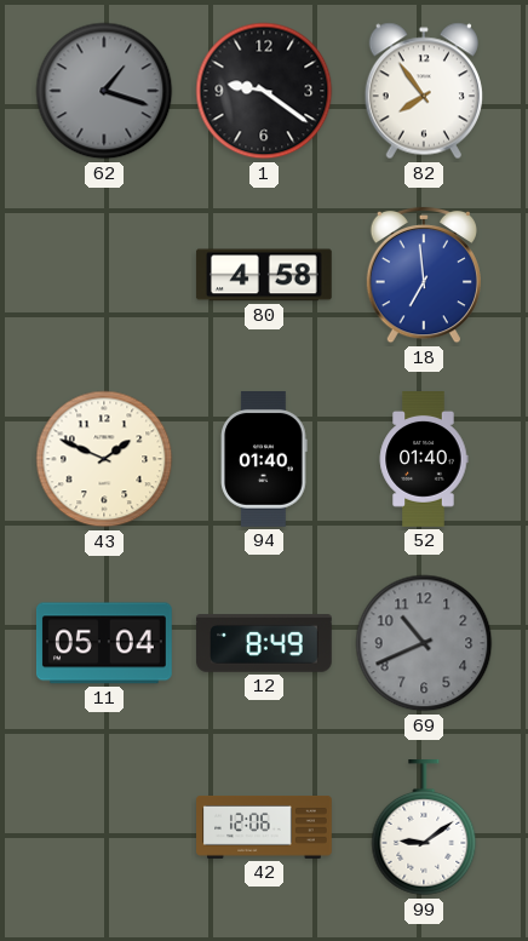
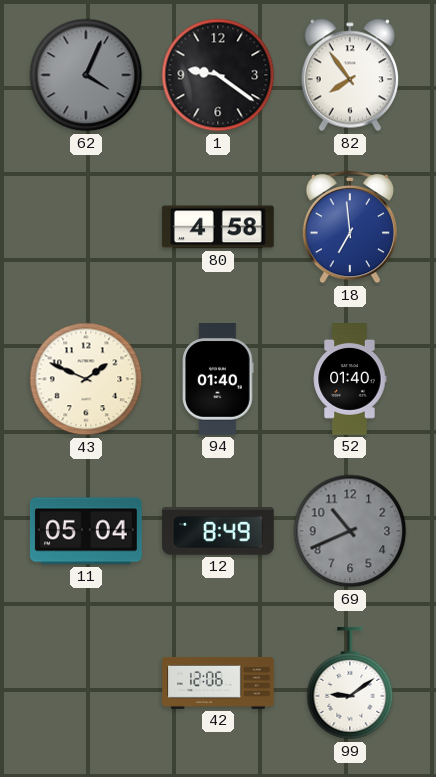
62: 1:18 -> 4:04
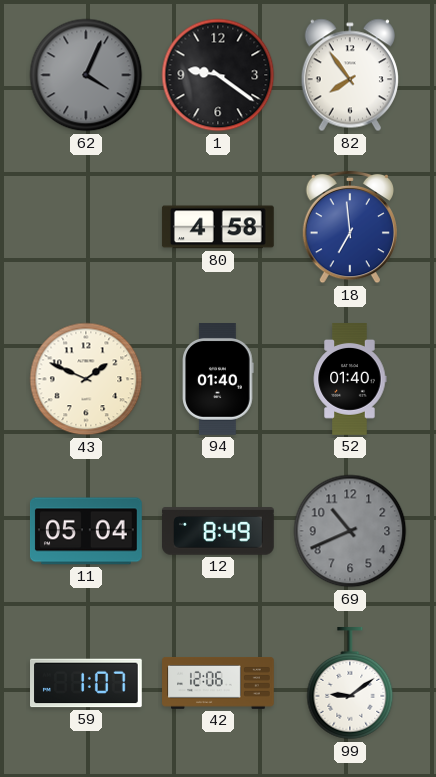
59: none -> 1:07
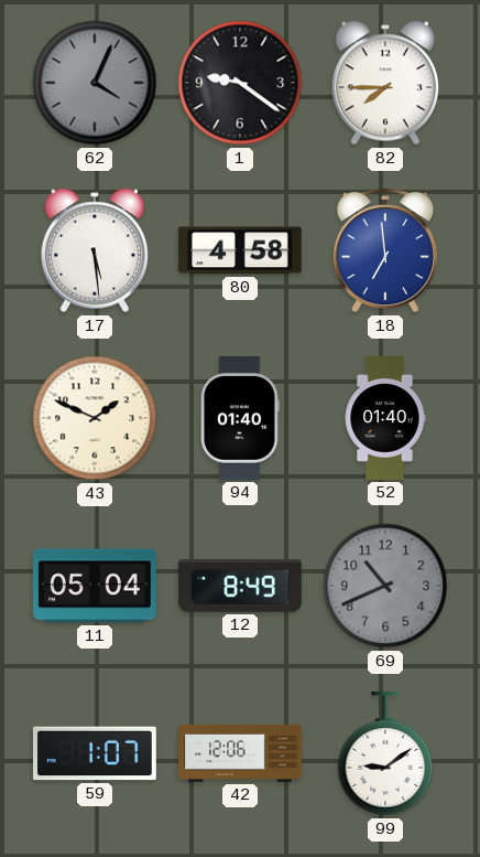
82: 7:54 -> 7:45
17: none -> 5:29
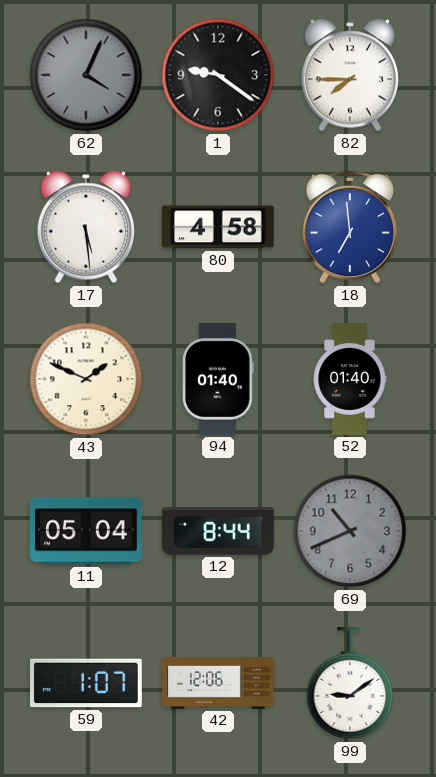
12: 8:49 -> 8:44
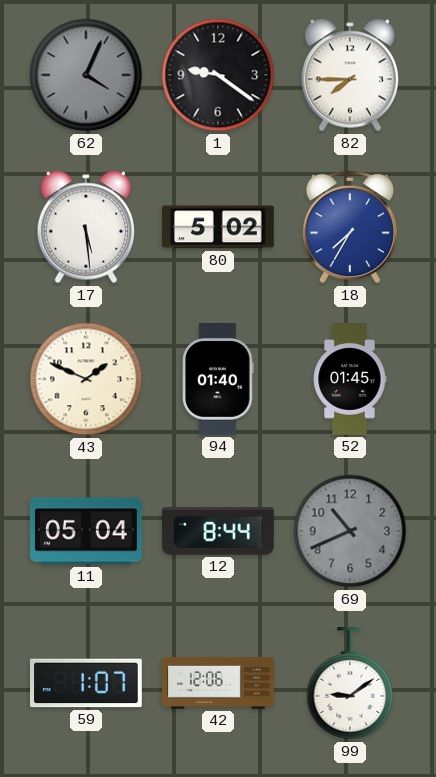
80: 4:58 -> 5:02
18: 6:59 -> 7:35
52: 01:40 -> 01:45
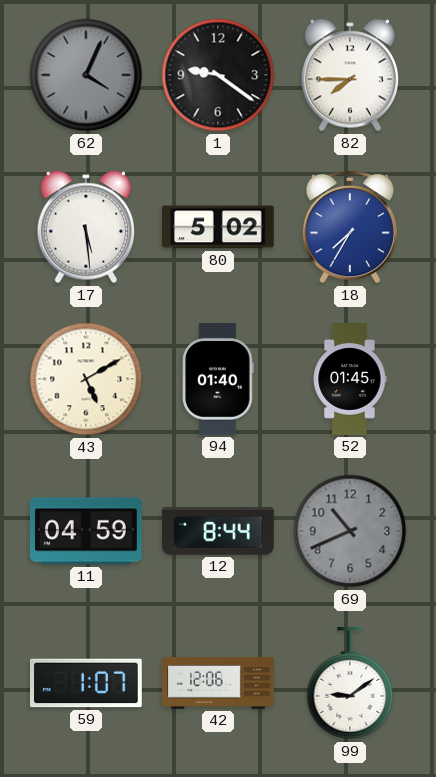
43: 1:49 -> 5:10
11: 05:04 -> 04:59
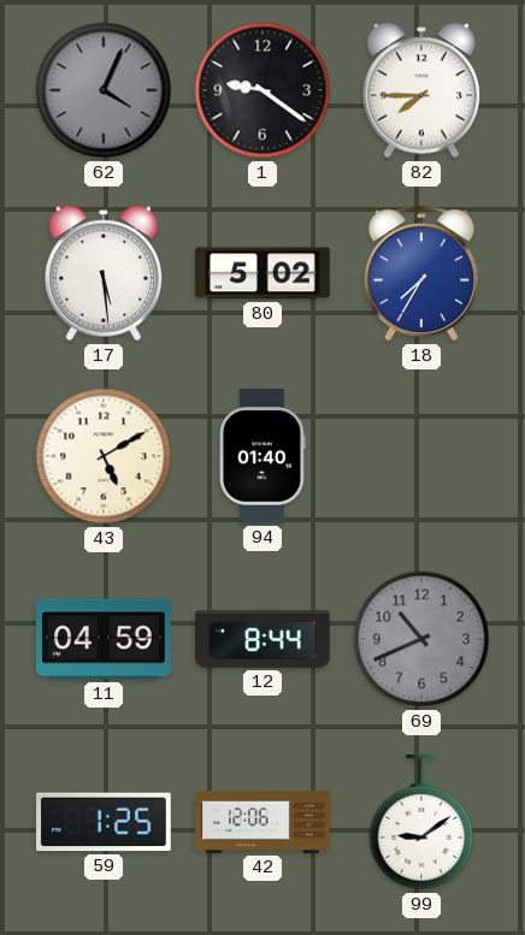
52: 01:45 -> none
59: 1:07 -> 1:25
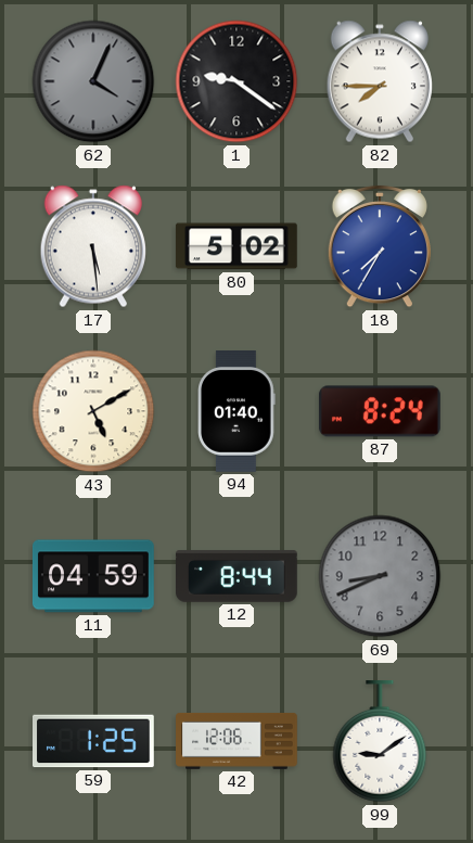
87: none -> 8:24
69: 10:41 -> 8:41
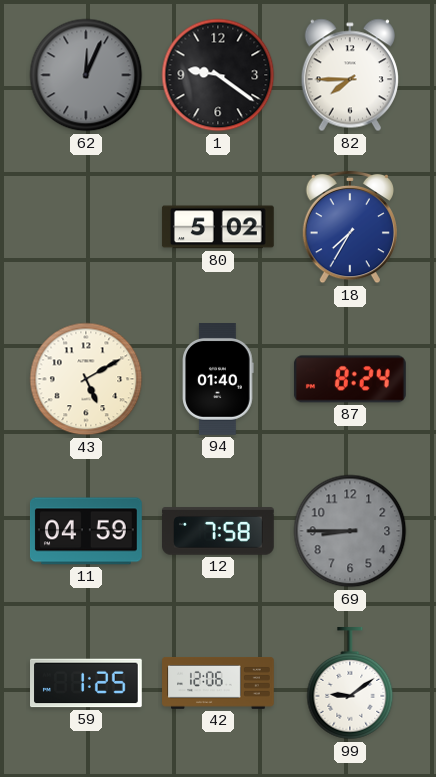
62: 4:04 -> 12:04
17: 5:29 -> none
12: 8:44 -> 7:58
69: 8:41 -> 8:45
